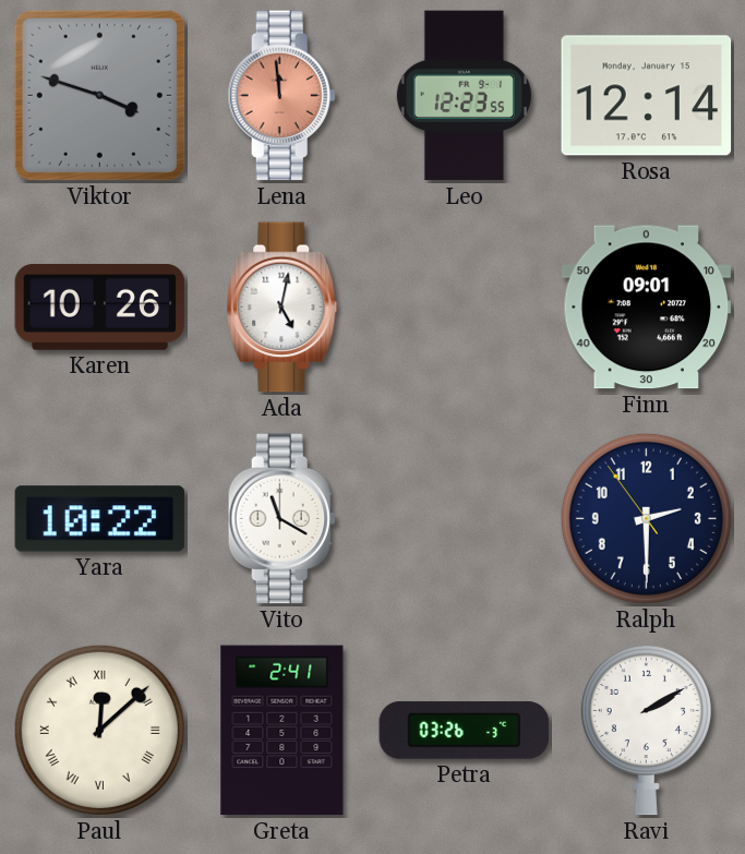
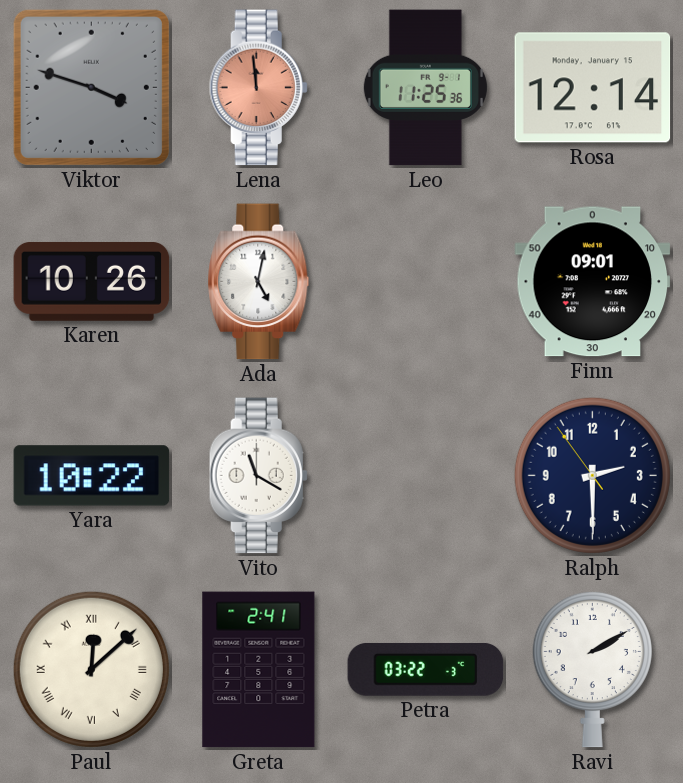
Leo: 12:23 -> 11:25
Petra: 03:26 -> 03:22
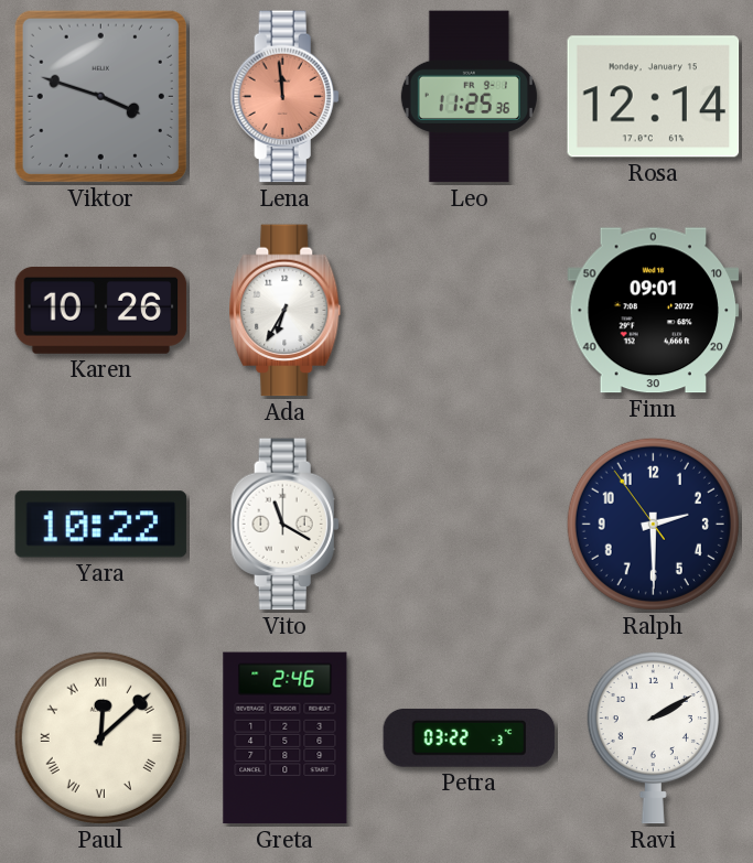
Ada: 5:02 -> 6:35
Greta: 2:41 -> 2:46
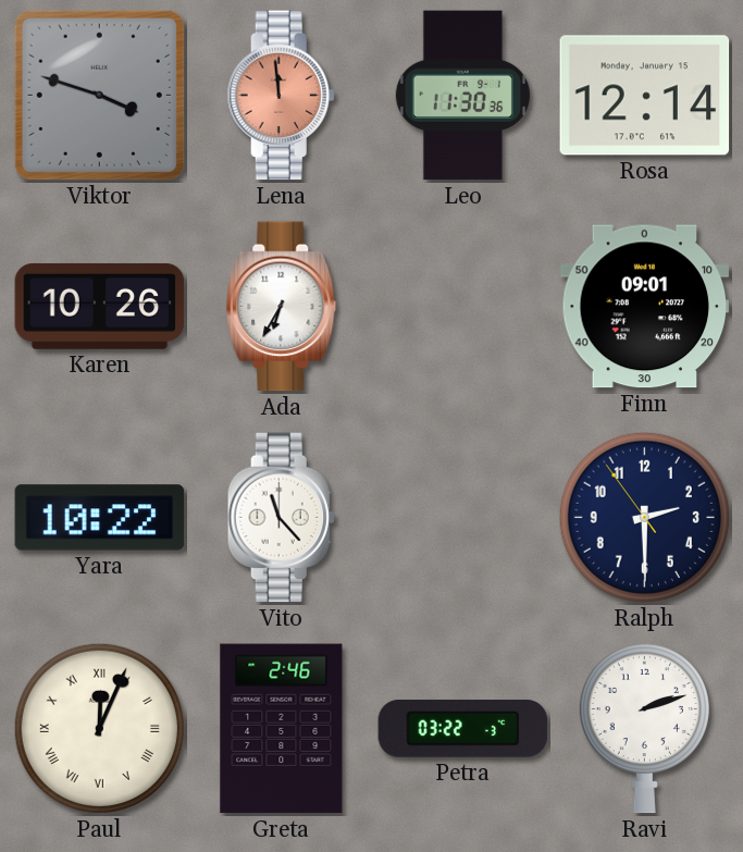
Leo: 11:25 -> 11:30
Vito: 11:20 -> 11:23
Paul: 12:08 -> 12:04
Ravi: 2:10 -> 2:12
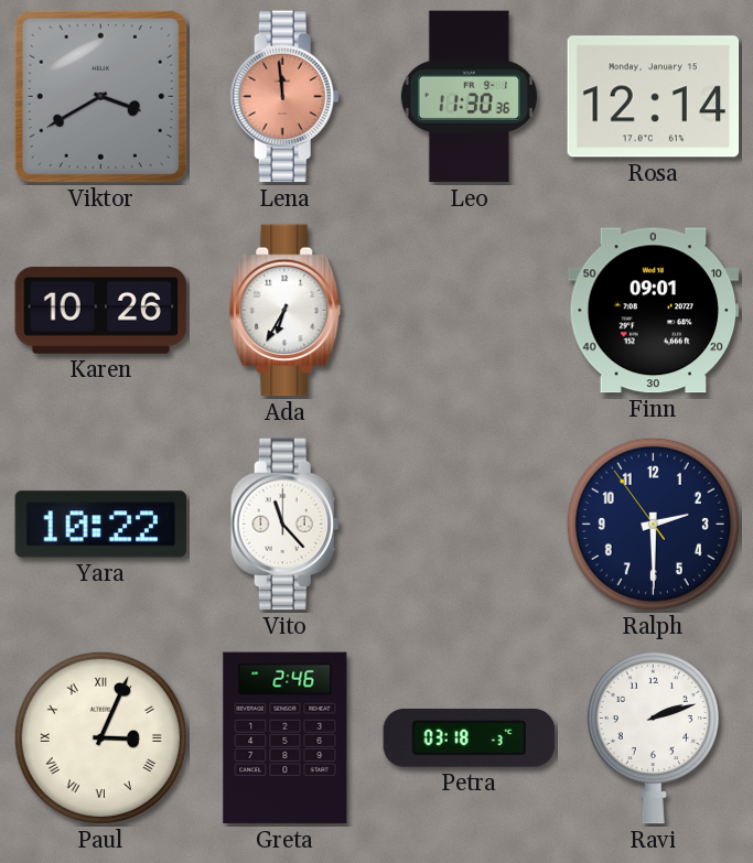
Viktor: 3:48 -> 3:40
Paul: 12:04 -> 3:04
Petra: 03:22 -> 03:18
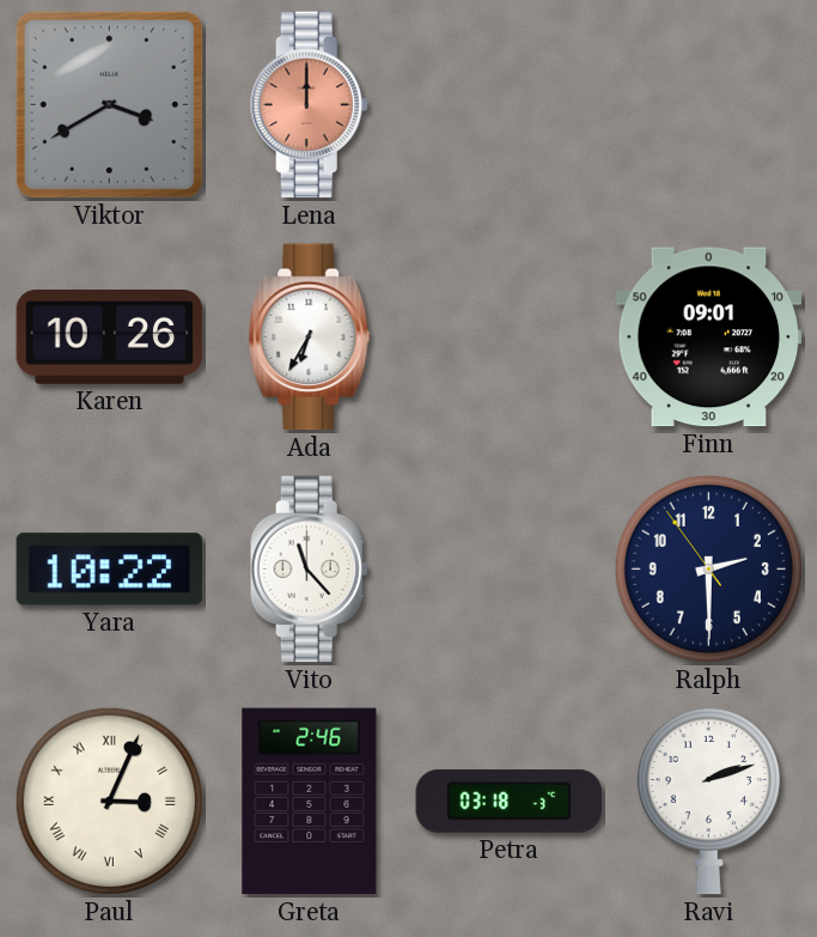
Lena: 11:59 -> 12:00
Leo: 11:30 -> none
Rosa: 12:14 -> none
